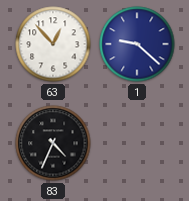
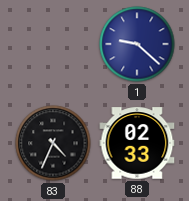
63: 12:53 -> none
88: none -> 02:33
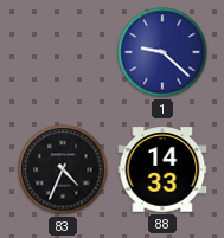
88: 02:33 -> 14:33
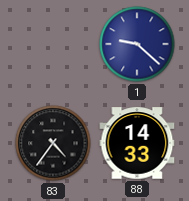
83: 4:34 -> 4:36
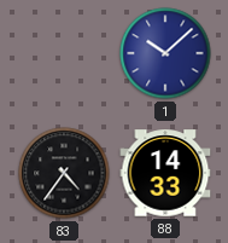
1: 9:22 -> 10:08
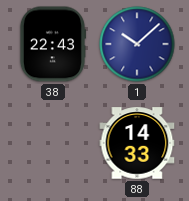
38: none -> 22:43
83: 4:36 -> none
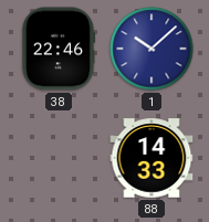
38: 22:43 -> 22:46
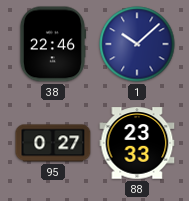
95: none -> 0:27
88: 14:33 -> 23:33
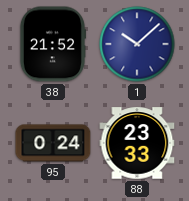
38: 22:46 -> 21:52
95: 0:27 -> 0:24
